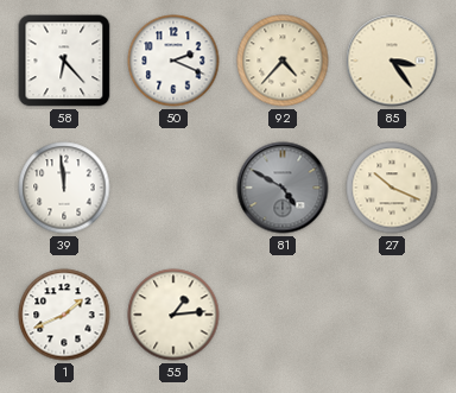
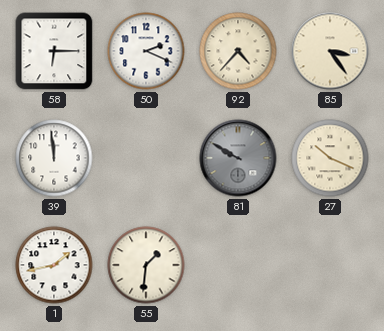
58: 6:23 -> 6:15
81: 4:50 -> 9:50
1: 1:41 -> 1:43
55: 1:14 -> 1:31
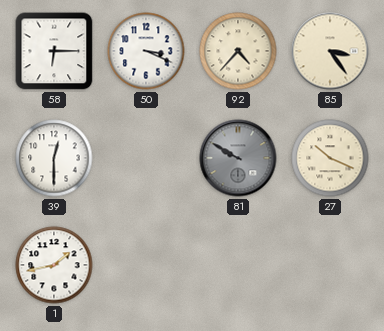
50: 2:19 -> 3:19
39: 11:59 -> 12:30
55: 1:31 -> none
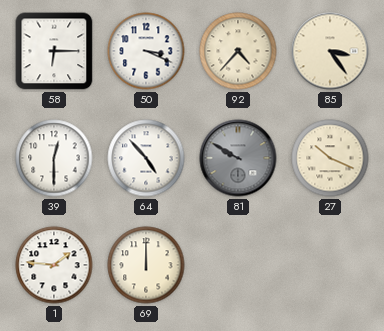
64: none -> 4:53
1: 1:43 -> 1:46
69: none -> 12:00
